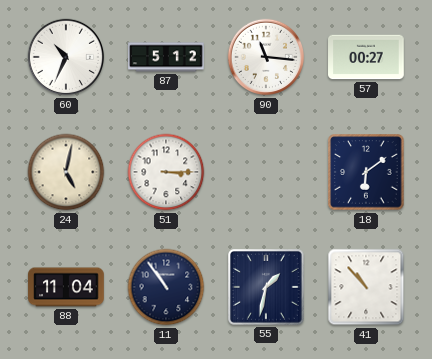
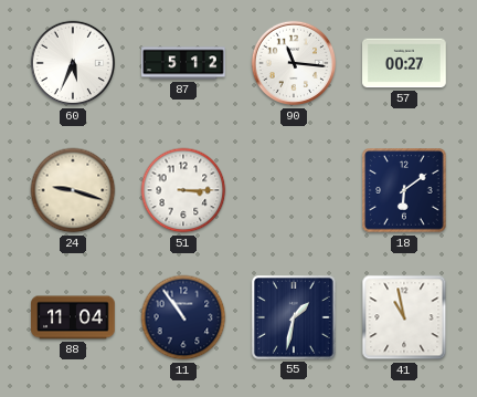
60: 10:34 -> 5:34
24: 5:02 -> 9:18
41: 10:53 -> 10:58
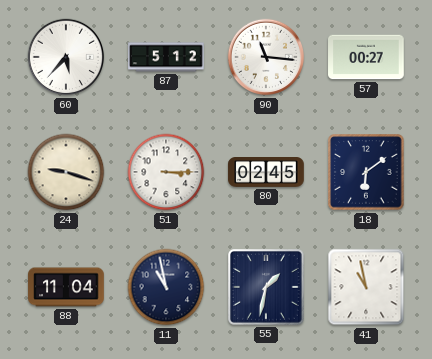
60: 5:34 -> 5:37
80: none -> 02:45
11: 10:54 -> 10:58
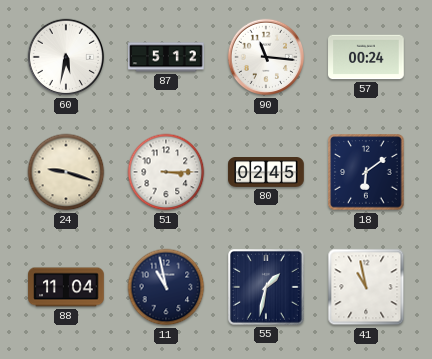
60: 5:37 -> 5:32
57: 00:27 -> 00:24
